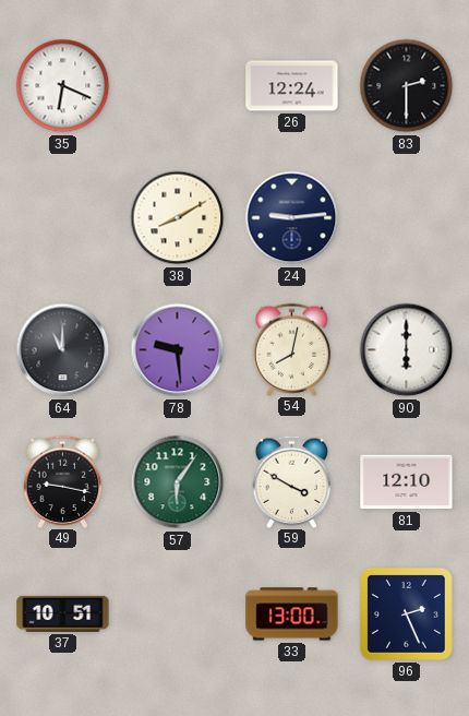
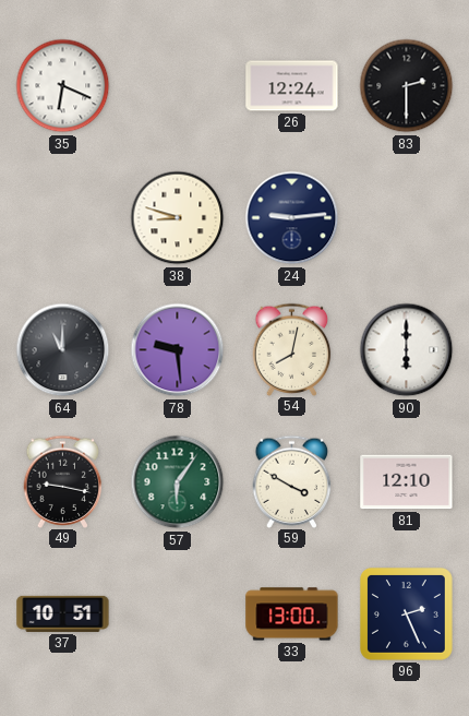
38: 8:10 -> 8:48
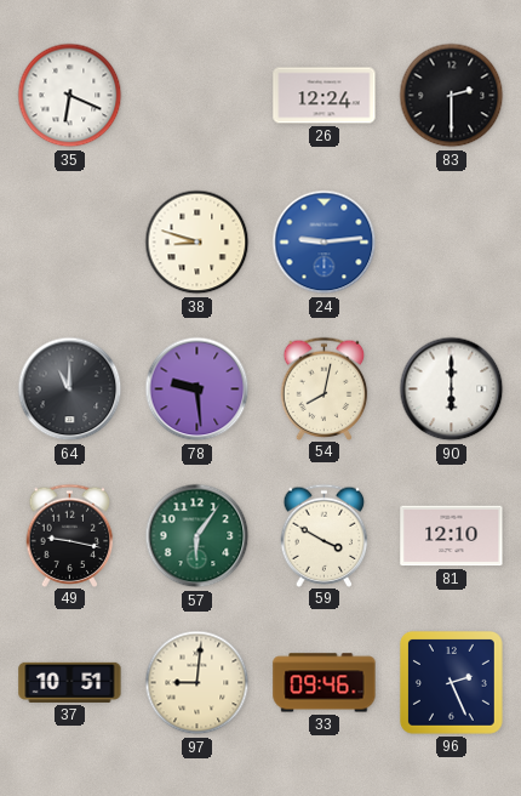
24 dial: navy -> blue
97: none -> 9:01
33: 13:00 -> 09:46
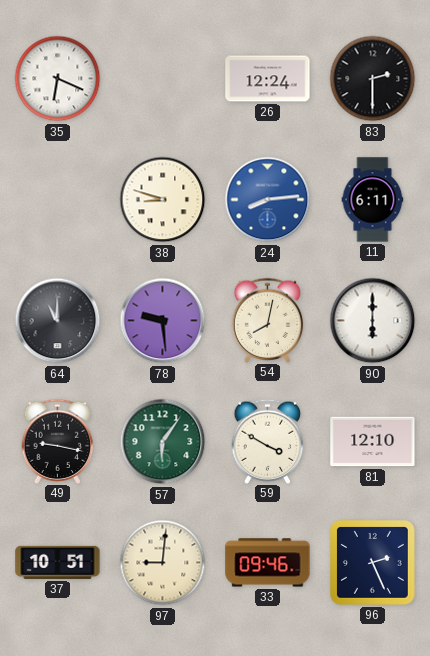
24: 9:14 -> 8:14
11: none -> 6:11
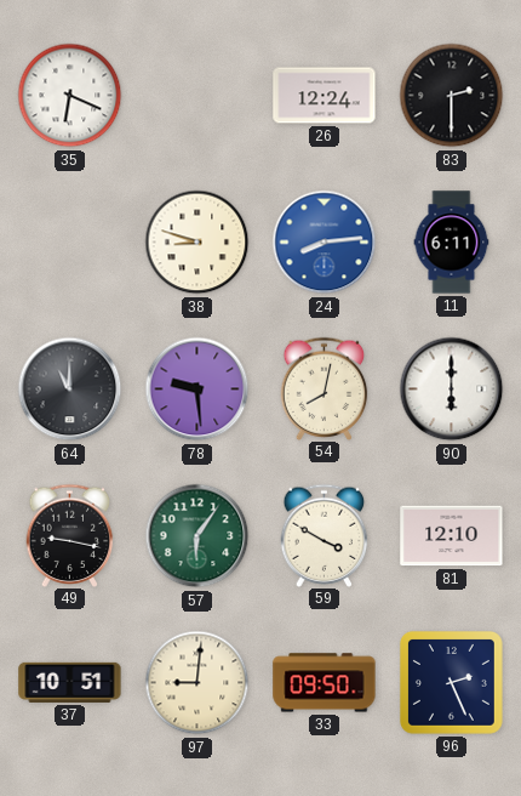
33: 09:46 -> 09:50
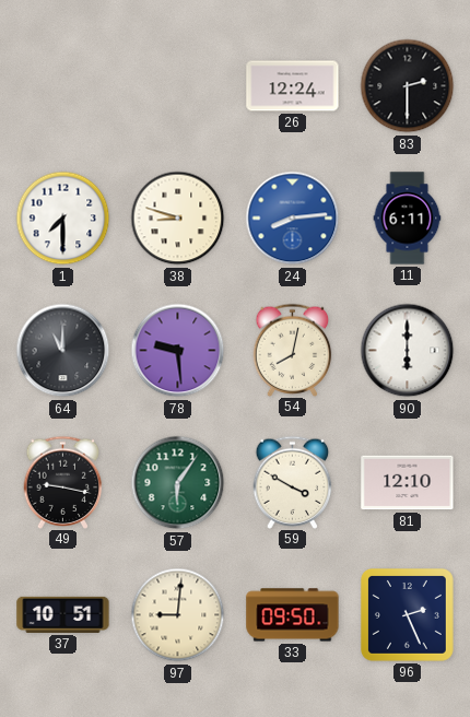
35: 6:19 -> none
1: none -> 7:30
